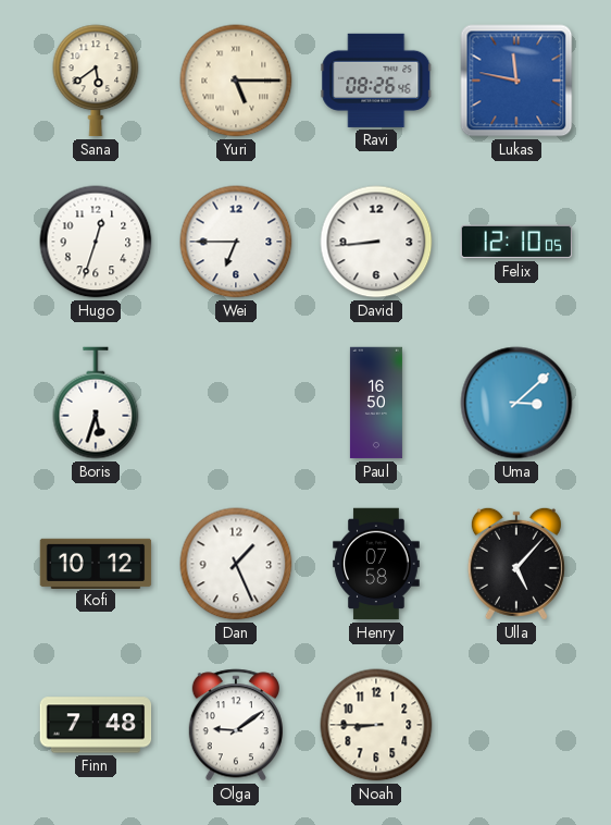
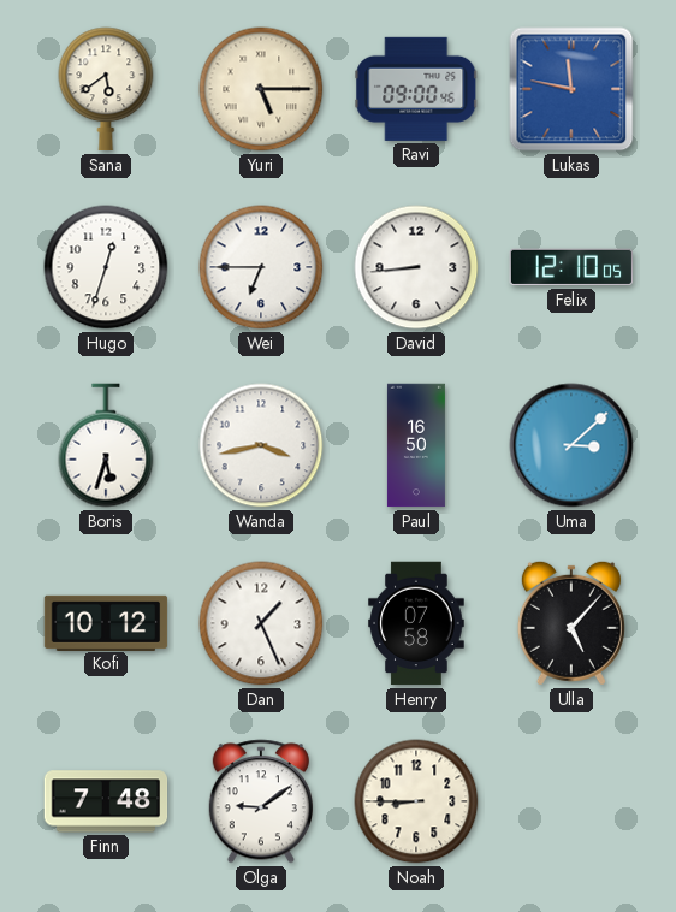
Ravi: 08:26 -> 09:00
Wanda: none -> 3:43
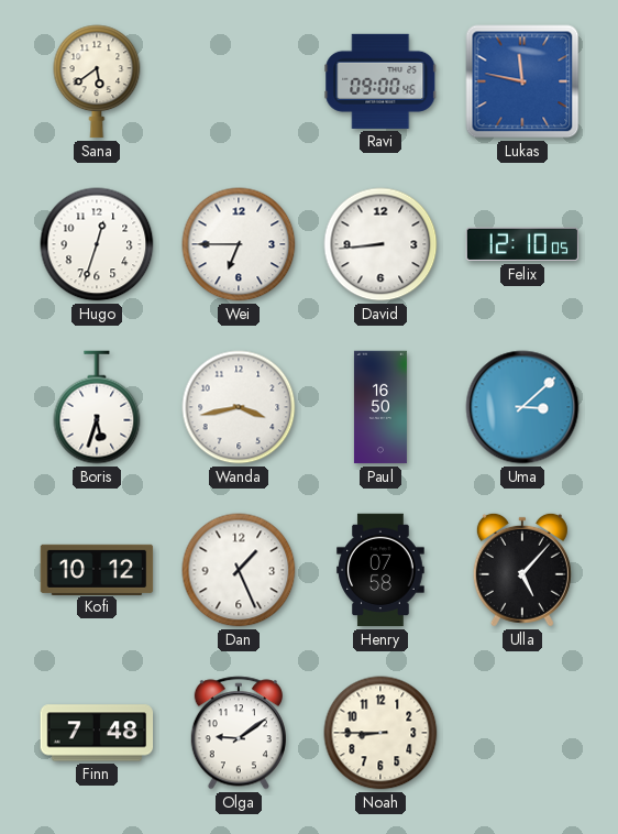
Yuri: 5:15 -> none
